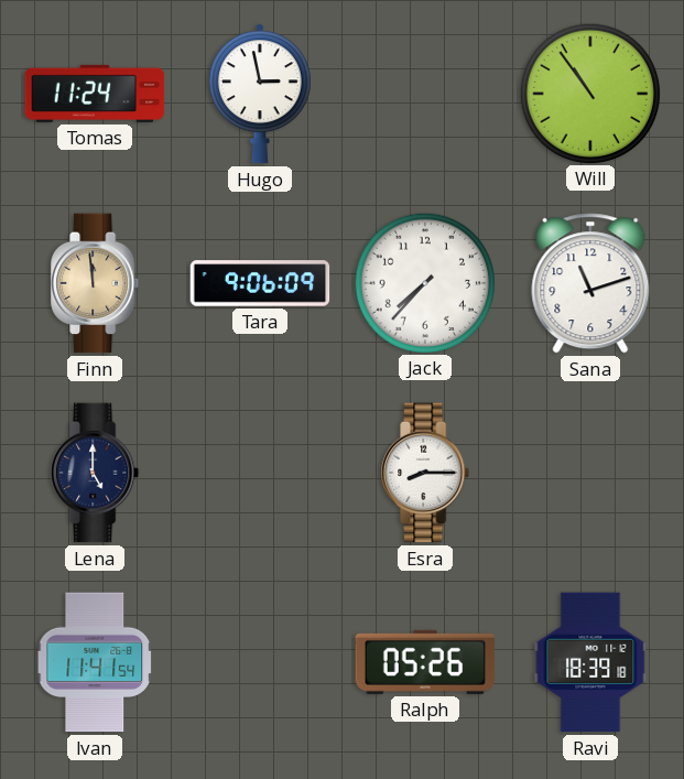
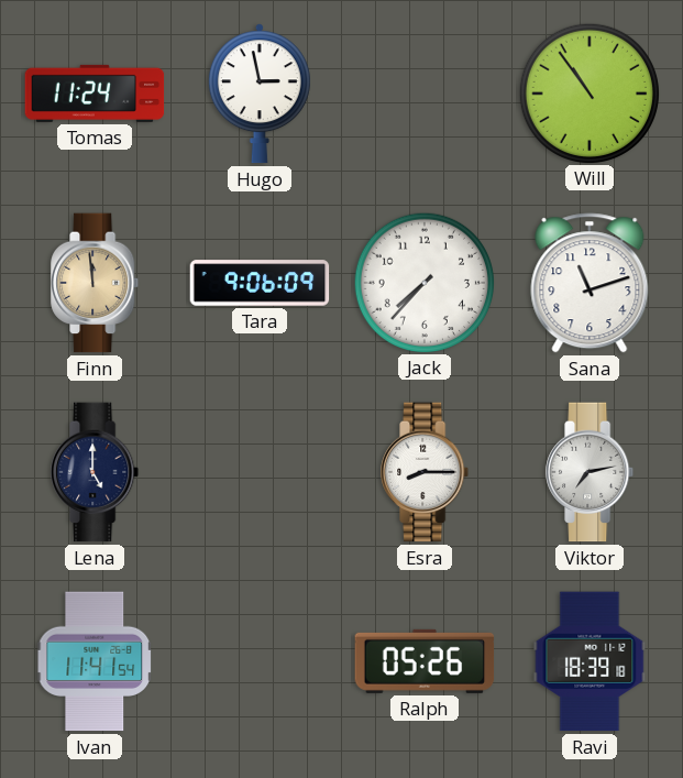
Viktor: none -> 7:13
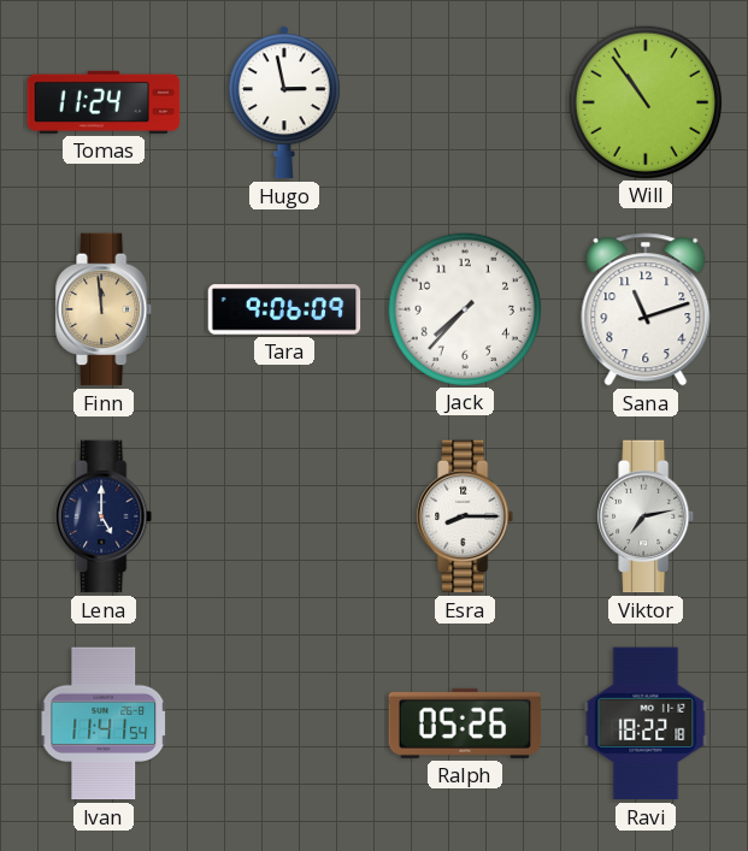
Ravi: 18:39 -> 18:22
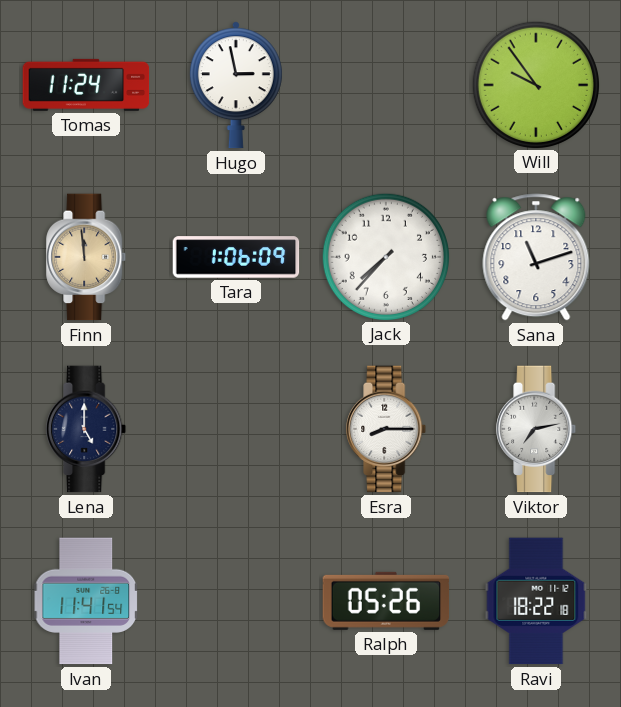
Will: 10:54 -> 9:54
Tara: 9:06 -> 1:06
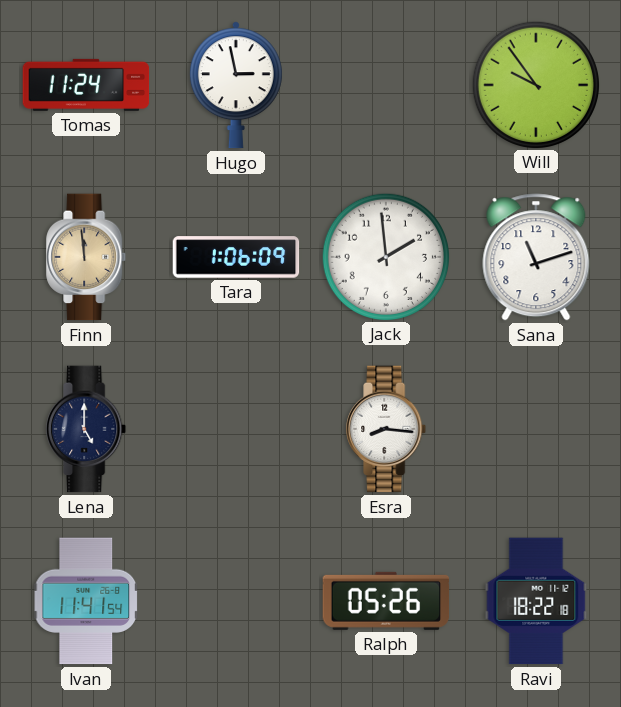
Jack: 7:37 -> 1:59
Esra: 8:15 -> 8:16
Viktor: 7:13 -> none
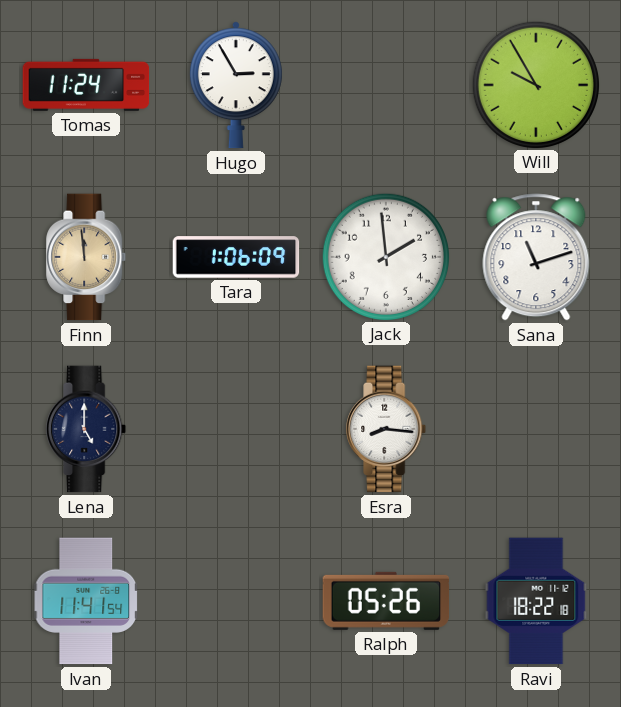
Hugo: 2:58 -> 2:55
Will: 9:54 -> 9:55
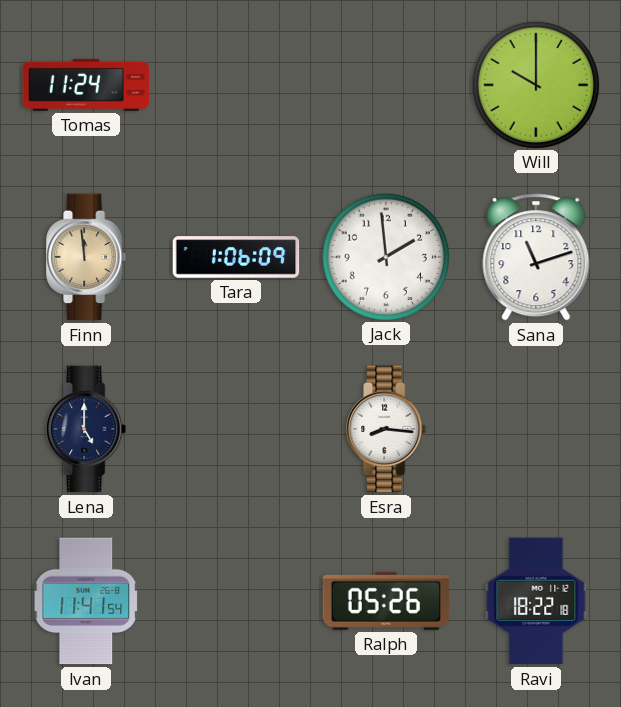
Hugo: 2:55 -> none
Will: 9:55 -> 10:00
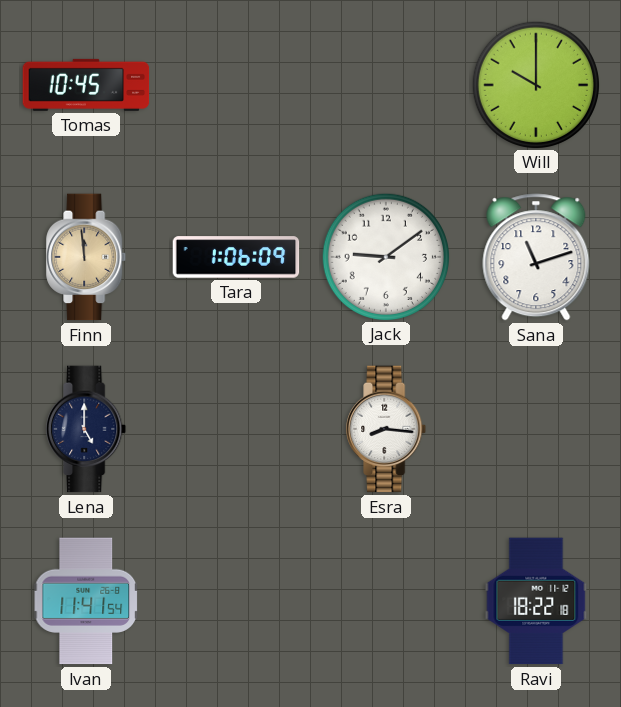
Tomas: 11:24 -> 10:45
Jack: 1:59 -> 9:09
Ralph: 05:26 -> none
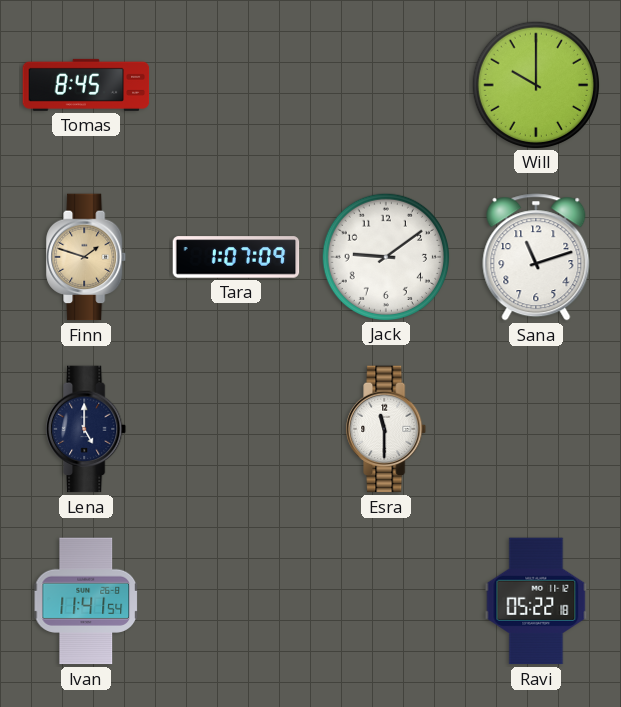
Tomas: 10:45 -> 8:45
Finn: 11:59 -> 1:48
Tara: 1:06 -> 1:07
Esra: 8:16 -> 11:30
Ravi: 18:22 -> 05:22
